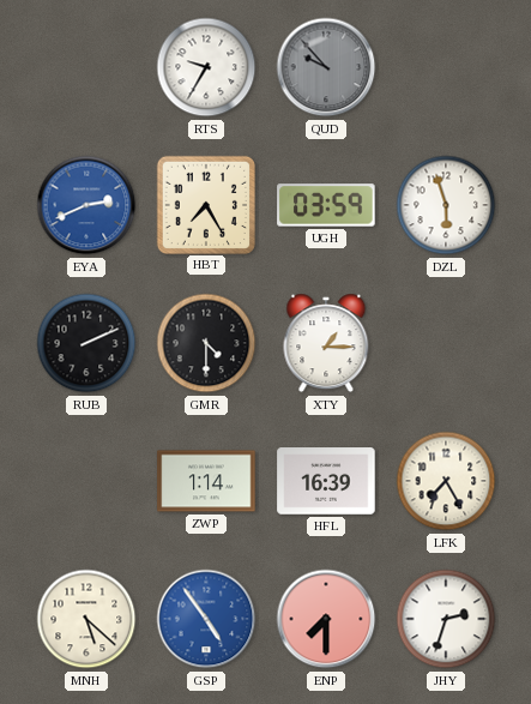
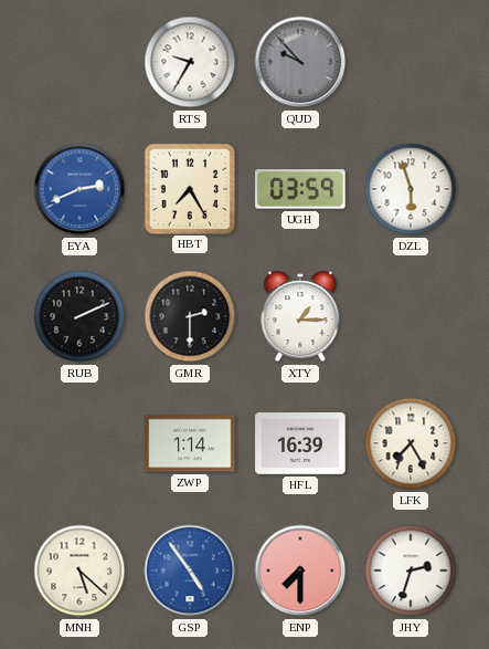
GMR: 4:30 -> 2:30
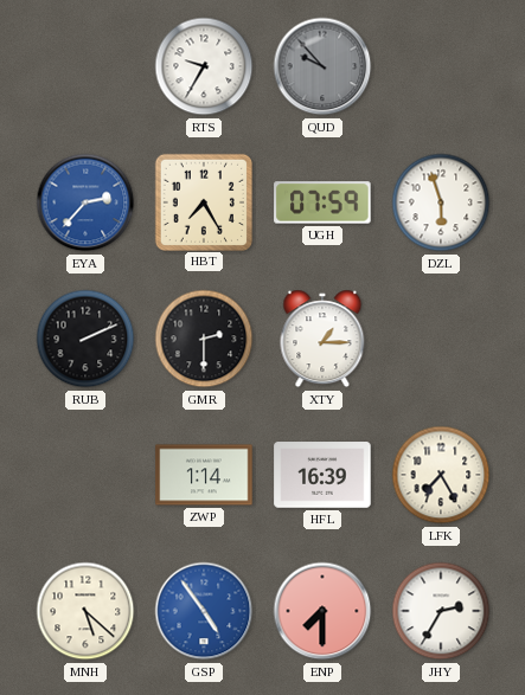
EYA: 2:41 -> 2:37
UGH: 03:59 -> 07:59
JHY: 2:33 -> 2:35
